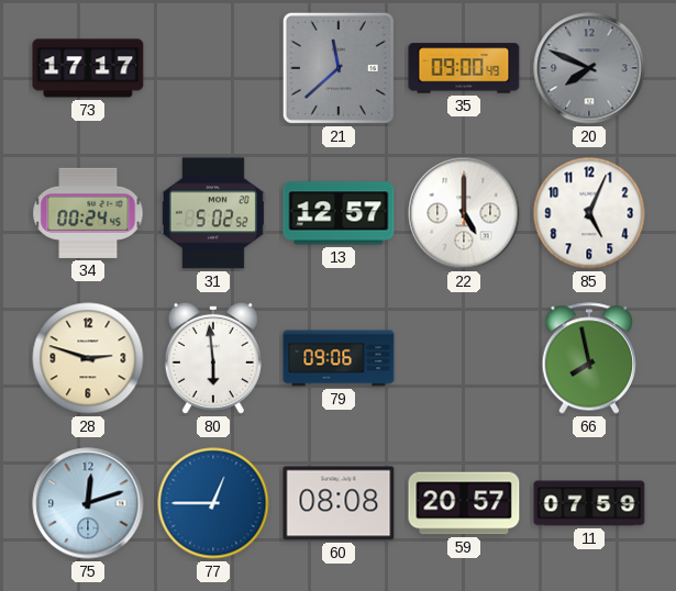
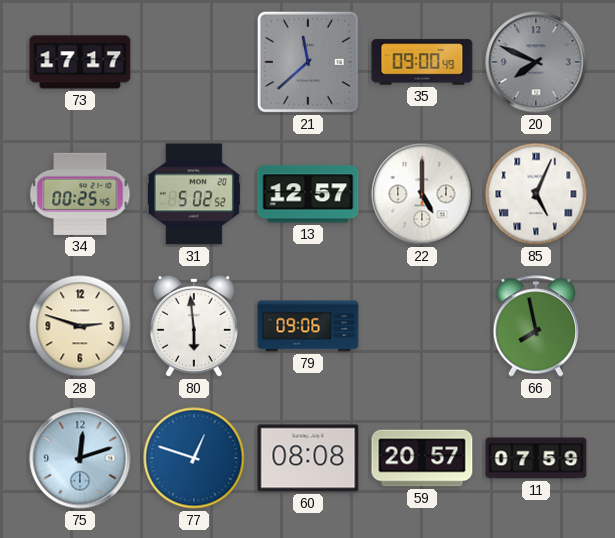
34: 00:24 -> 00:25
85 numerals: Arabic -> Roman
77: 12:45 -> 12:48
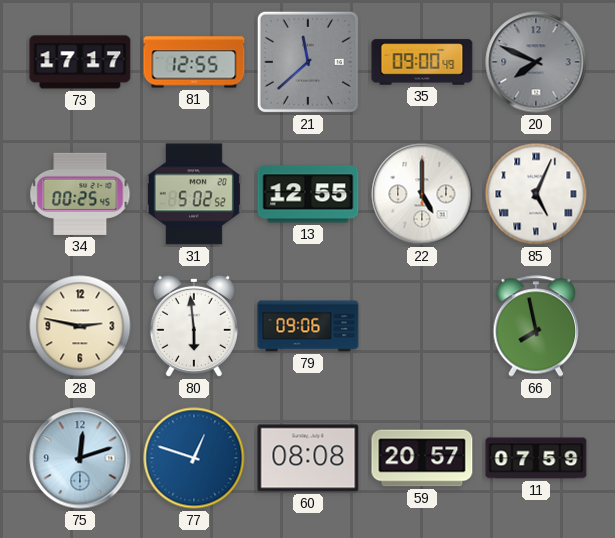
81: none -> 12:55
13: 12:57 -> 12:55
28: 2:48 -> 2:47
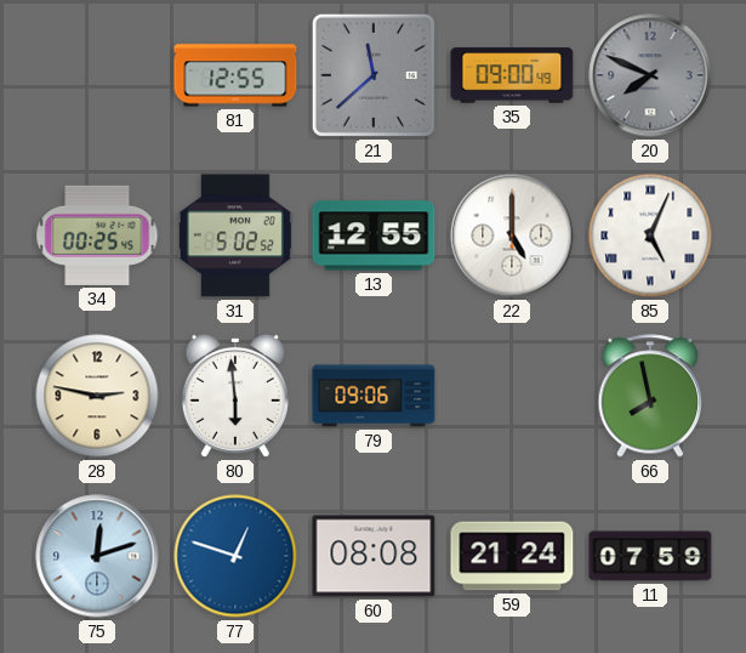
73: 17:17 -> none
59: 20:57 -> 21:24
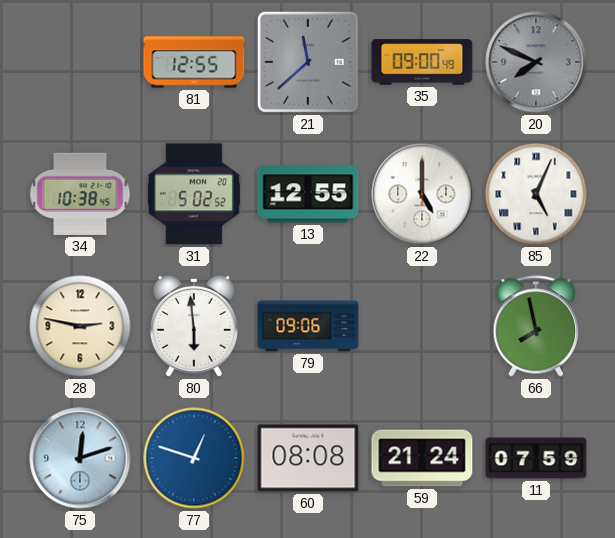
34: 00:25 -> 10:38
